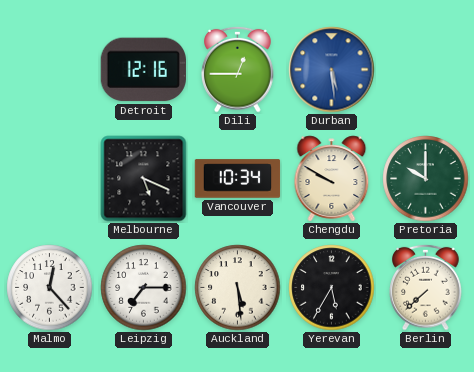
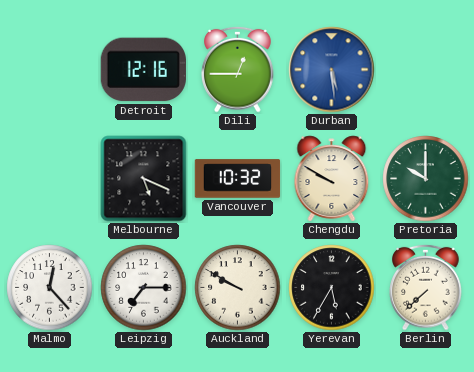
Vancouver: 10:34 -> 10:32
Auckland: 5:29 -> 9:50
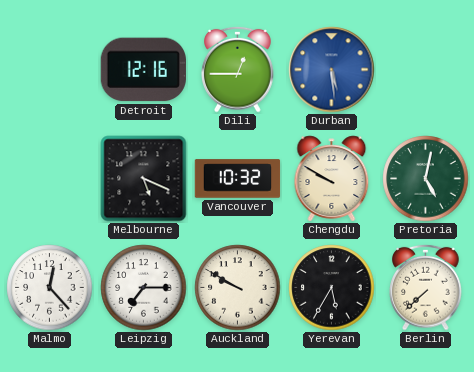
Pretoria: 10:00 -> 5:02
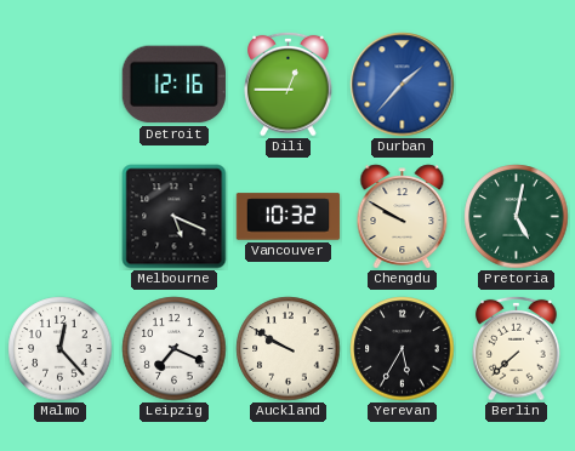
Durban: 5:29 -> 1:37
Leipzig: 7:15 -> 7:19
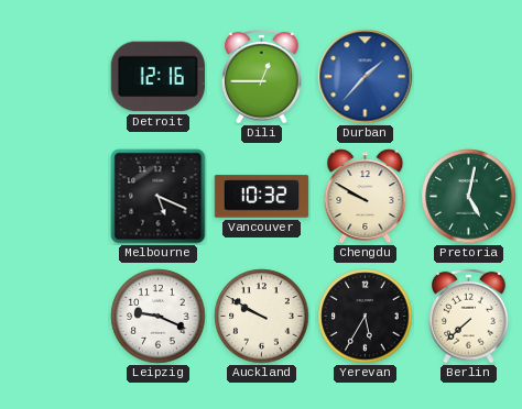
Malmo: 12:23 -> none
Leipzig: 7:19 -> 9:19
